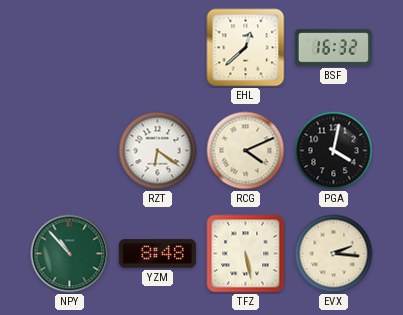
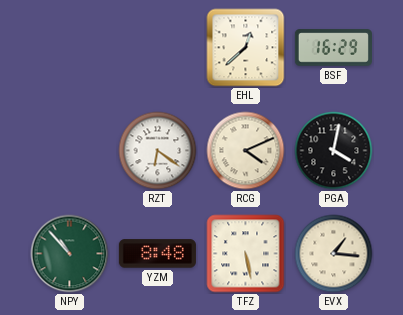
BSF: 16:32 -> 16:29
EVX: 2:16 -> 1:16
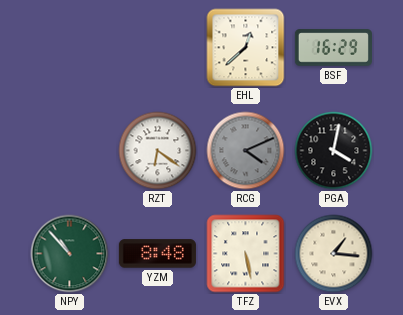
RCG dial: cream -> grey
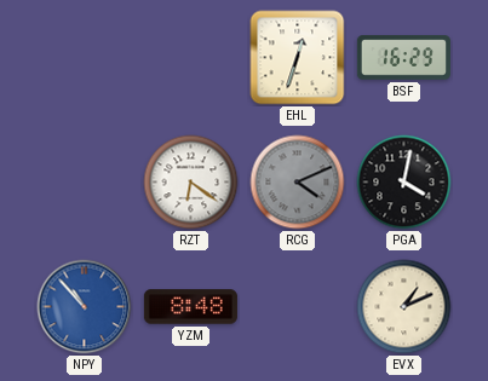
EHL: 12:38 -> 12:33
NPY dial: green -> blue
TFZ: 5:28 -> none
EVX: 1:16 -> 1:11
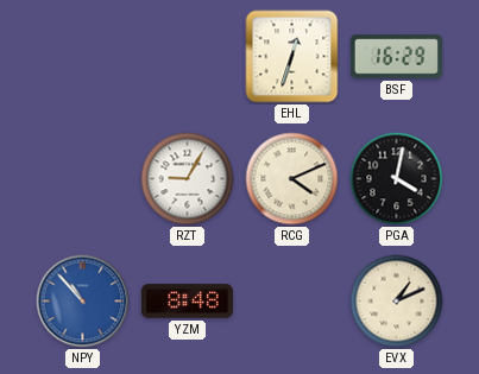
RZT: 6:21 -> 9:05
RCG dial: grey -> cream
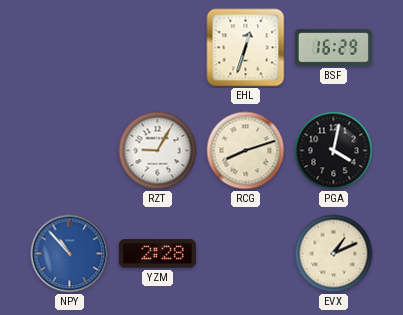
RCG: 4:11 -> 8:12
YZM: 8:48 -> 2:28
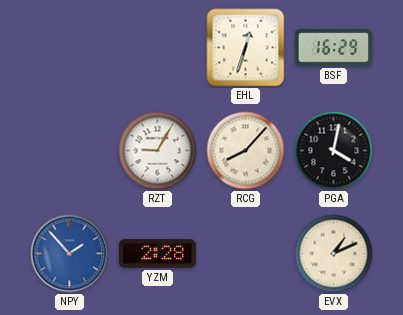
RCG: 8:12 -> 8:07
NPY: 10:53 -> 1:53
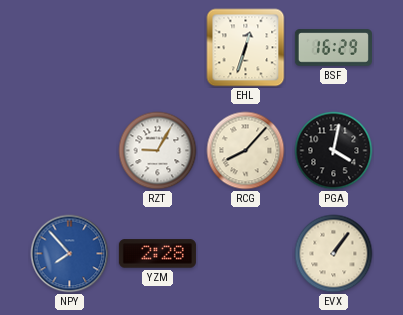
NPY: 1:53 -> 7:53
EVX: 1:11 -> 1:06
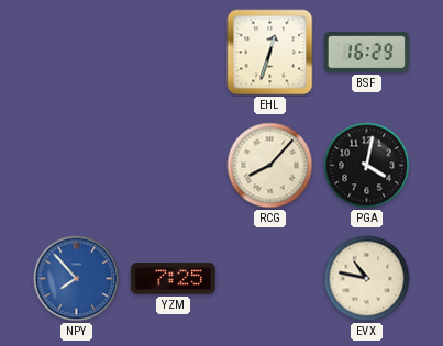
RZT: 9:05 -> none
YZM: 2:28 -> 7:25
EVX: 1:06 -> 10:47
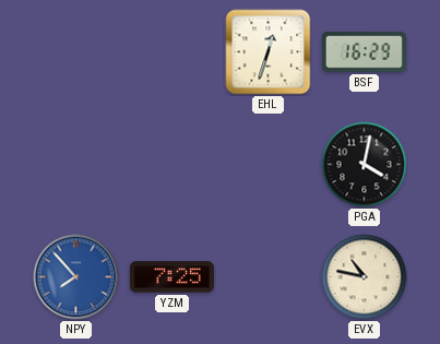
RCG: 8:07 -> none
